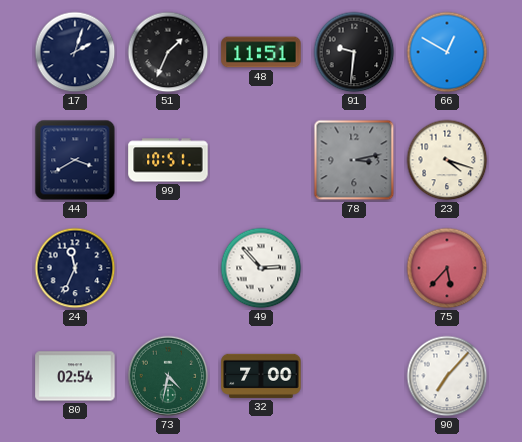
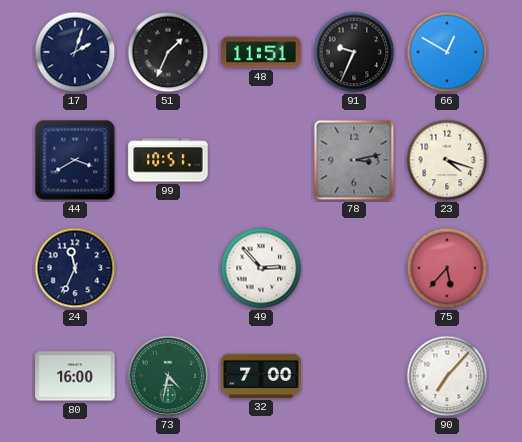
91: 9:31 -> 9:34
80: 02:54 -> 16:00
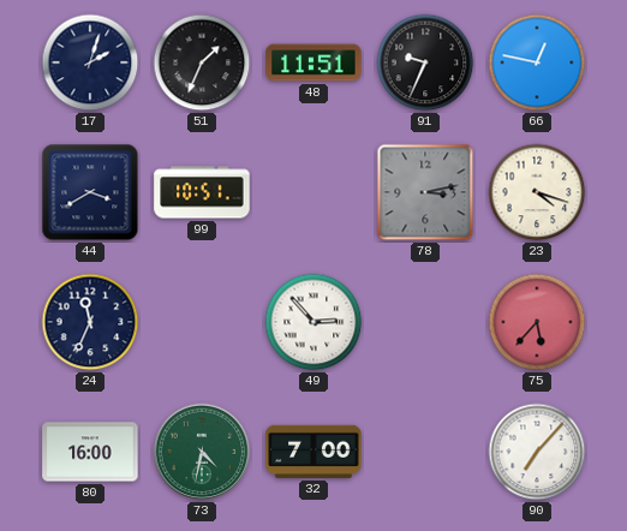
66: 12:50 -> 12:47
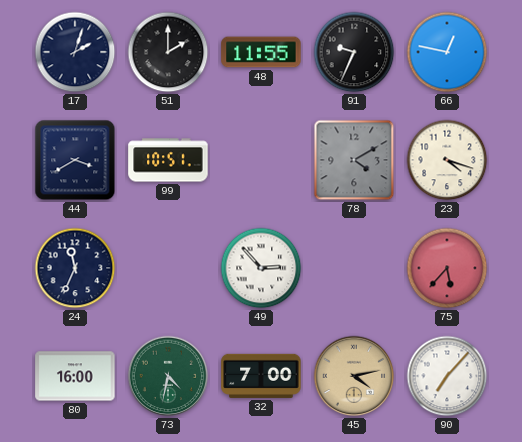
51: 1:34 -> 2:00
48: 11:51 -> 11:55
78: 3:13 -> 4:10
45: none -> 4:13
